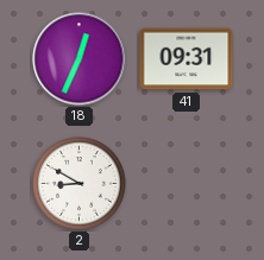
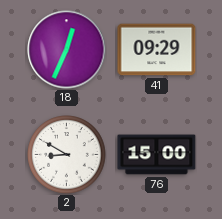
41: 09:31 -> 09:29
76: none -> 15:00
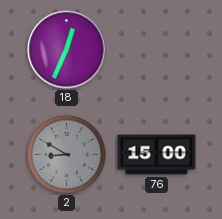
41: 09:29 -> none
2 dial: white -> grey
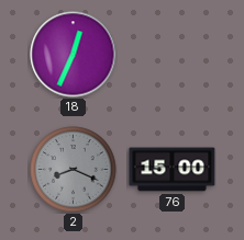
2: 8:50 -> 8:19
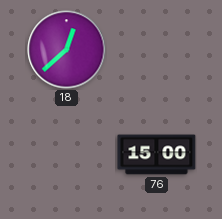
18: 12:34 -> 12:38
2: 8:19 -> none
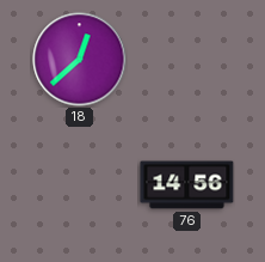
76: 15:00 -> 14:56
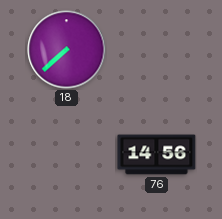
18: 12:38 -> 7:38
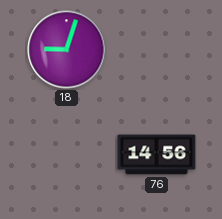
18: 7:38 -> 9:03
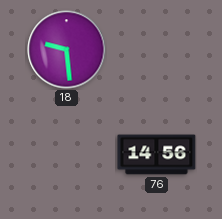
18: 9:03 -> 9:29
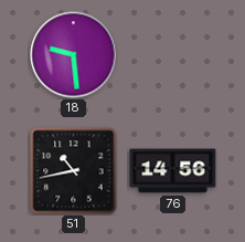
51: none -> 10:43
